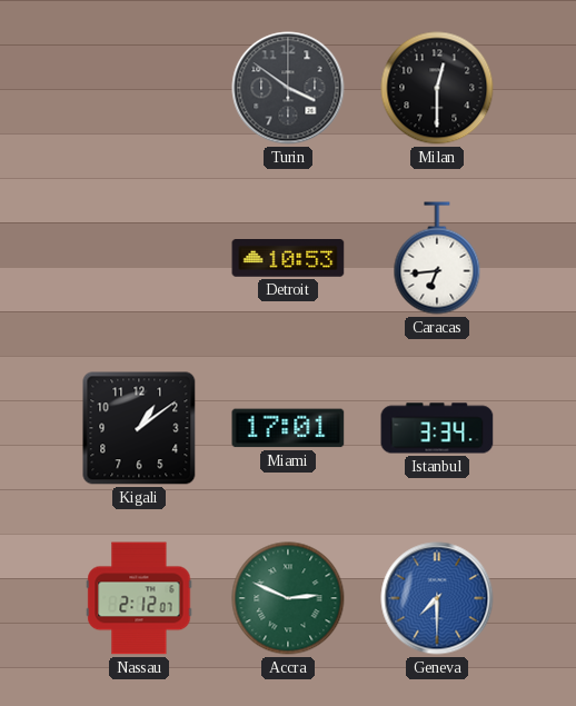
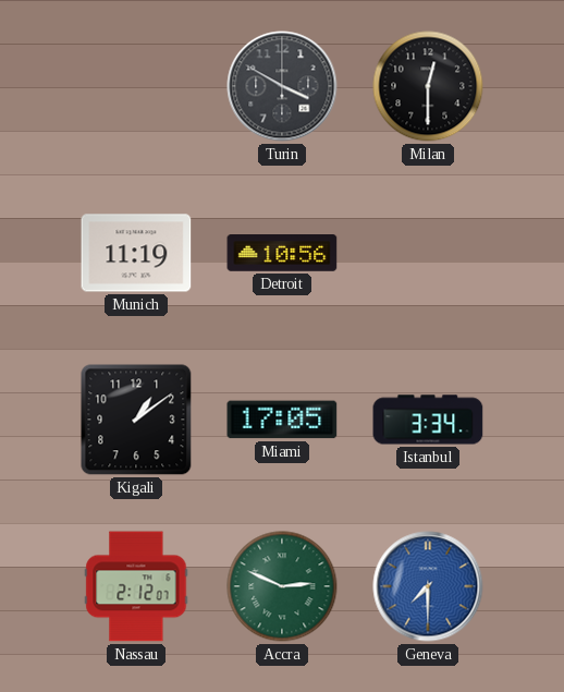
Turin: 3:51 -> 3:50
Munich: none -> 11:19
Detroit: 10:53 -> 10:56
Caracas: 6:44 -> none
Miami: 17:01 -> 17:05
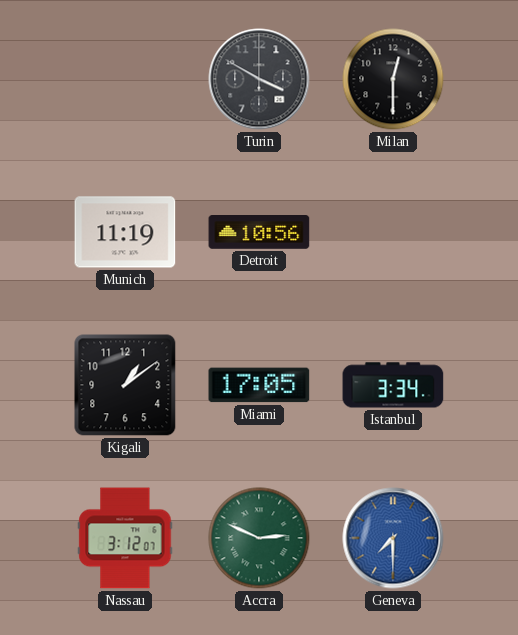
Nassau: 2:12 -> 3:12
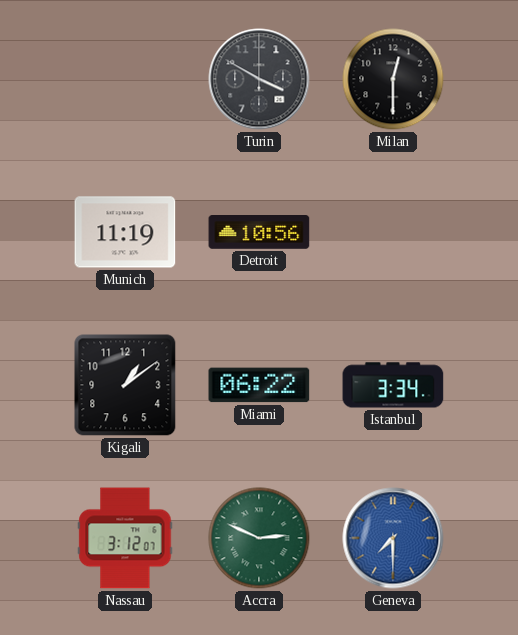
Miami: 17:05 -> 06:22
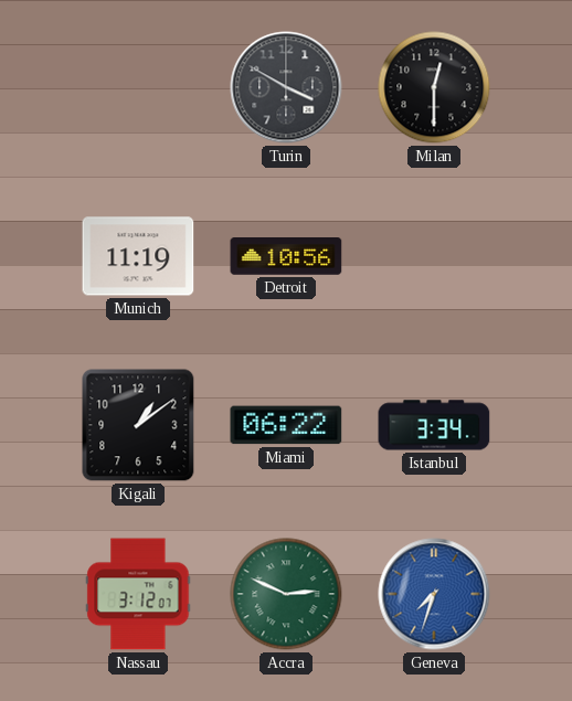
Geneva: 7:30 -> 7:33
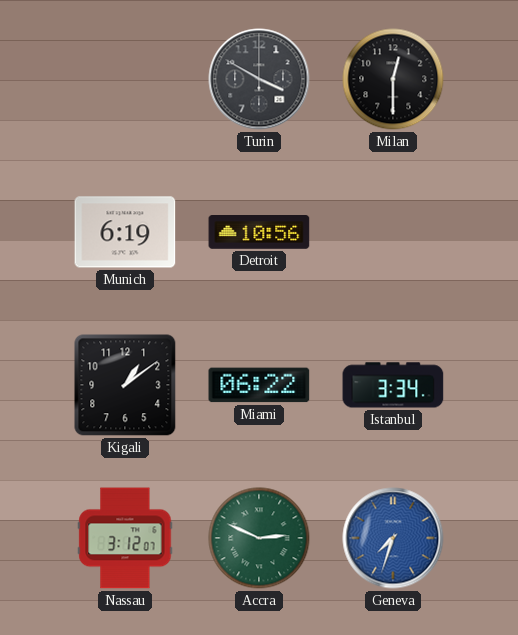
Munich: 11:19 -> 6:19
